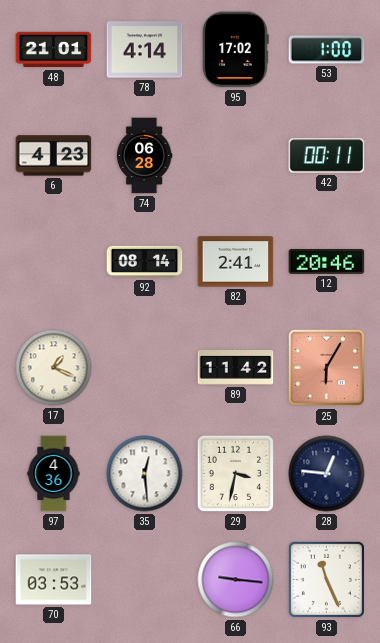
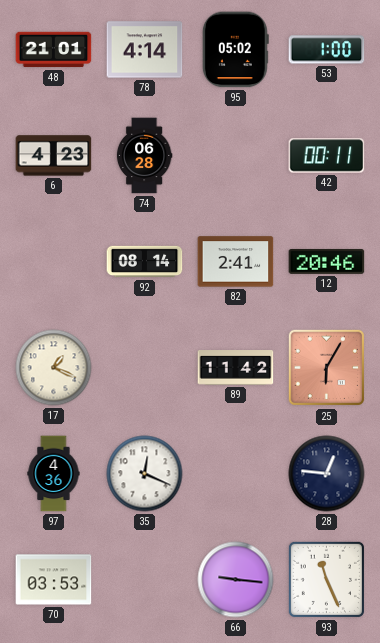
95: 17:02 -> 05:02
35: 12:29 -> 12:19
29: 3:32 -> none
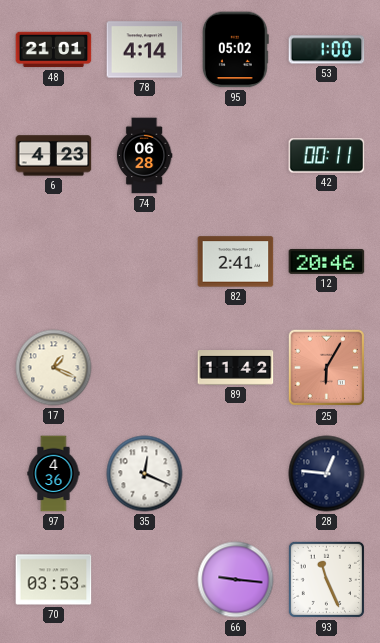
92: 08:14 -> none
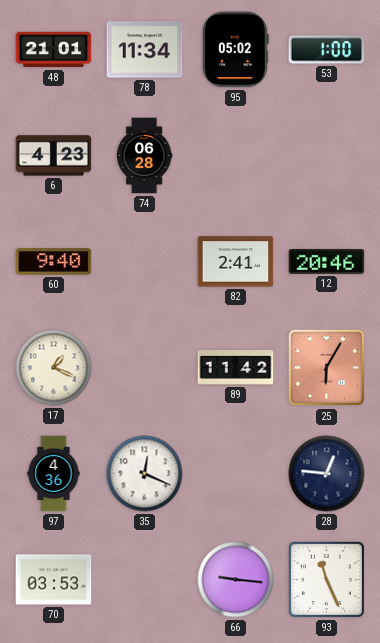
78: 4:14 -> 11:34
42: 00:11 -> none
60: none -> 9:40
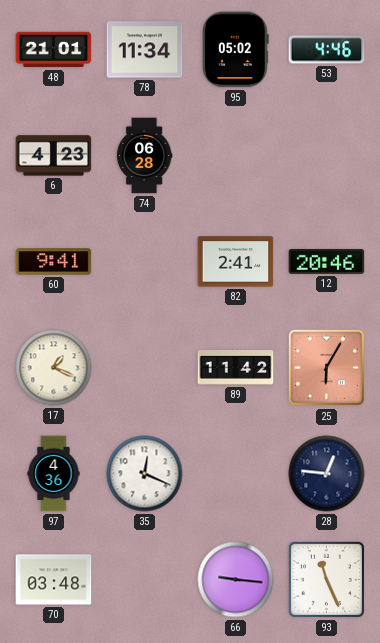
53: 1:00 -> 4:46
60: 9:40 -> 9:41
70: 03:53 -> 03:48
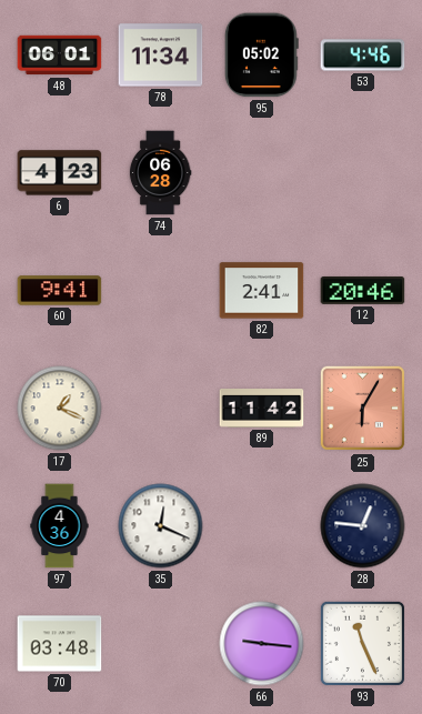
48: 21:01 -> 06:01
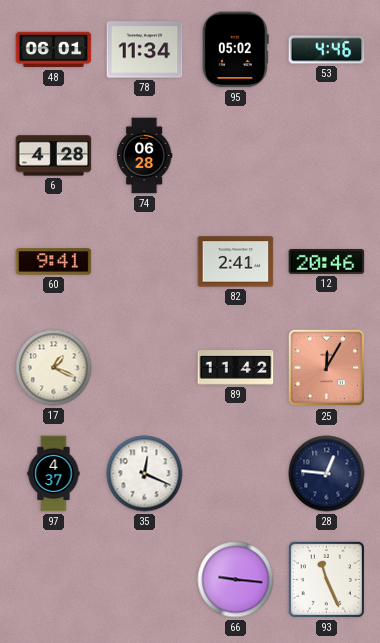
6: 4:23 -> 4:28
25: 6:05 -> 12:05
97: 4:36 -> 4:37
70: 03:48 -> none
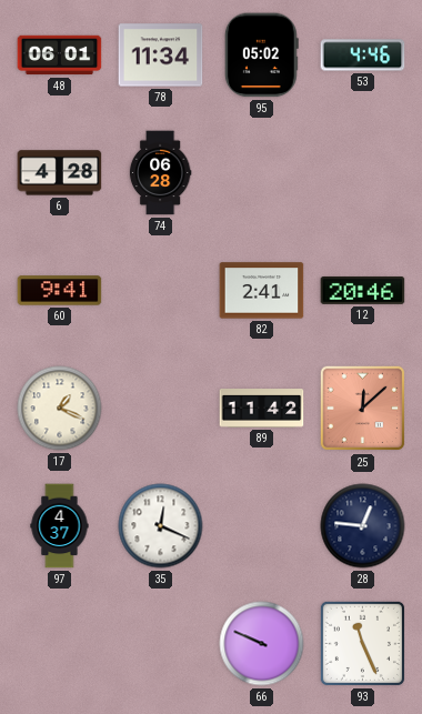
25: 12:05 -> 12:08
66: 9:16 -> 9:49
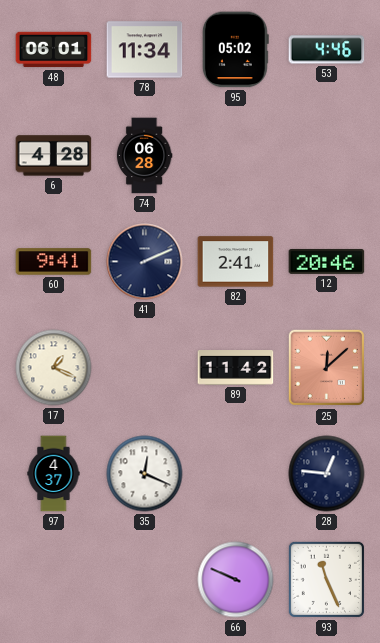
41: none -> 2:11
